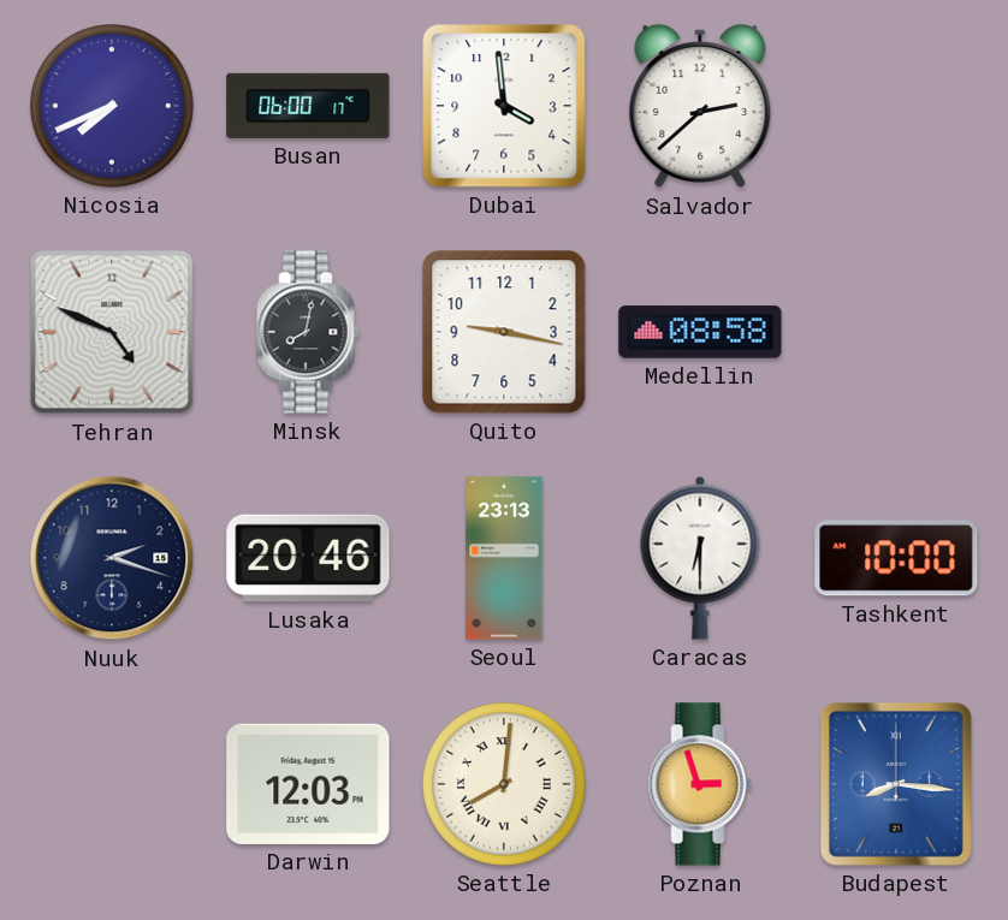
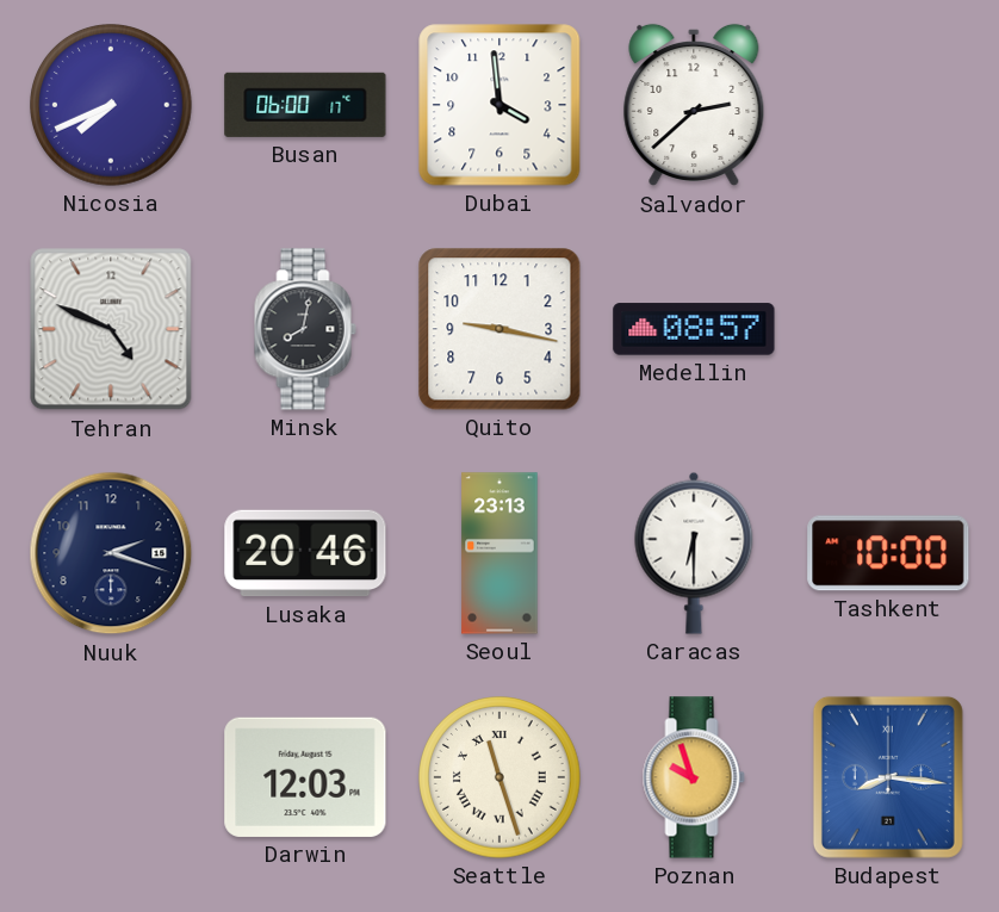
Medellin: 08:58 -> 08:57
Seattle: 8:01 -> 11:27
Poznan: 2:57 -> 9:57
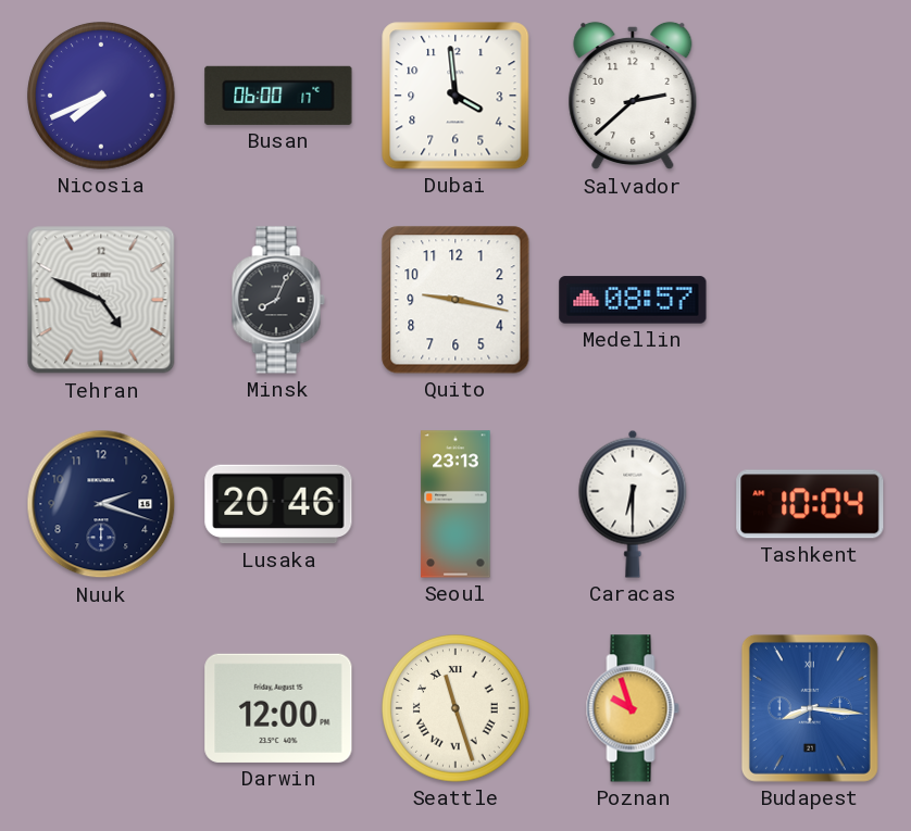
Minsk: 8:02 -> 8:04
Tashkent: 10:00 -> 10:04
Darwin: 12:03 -> 12:00
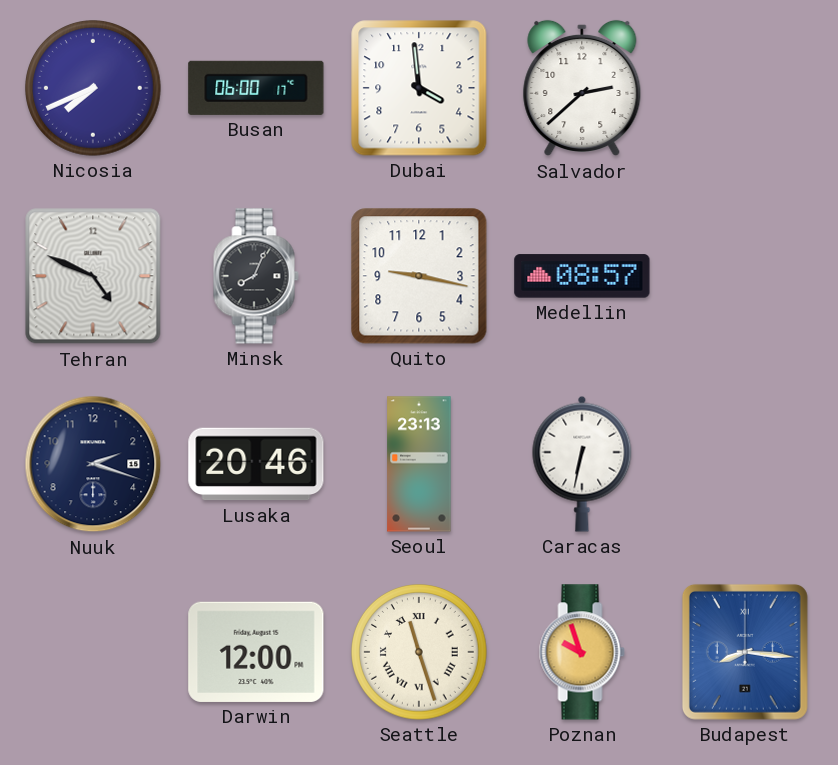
Caracas: 6:30 -> 6:32
Tashkent: 10:04 -> none
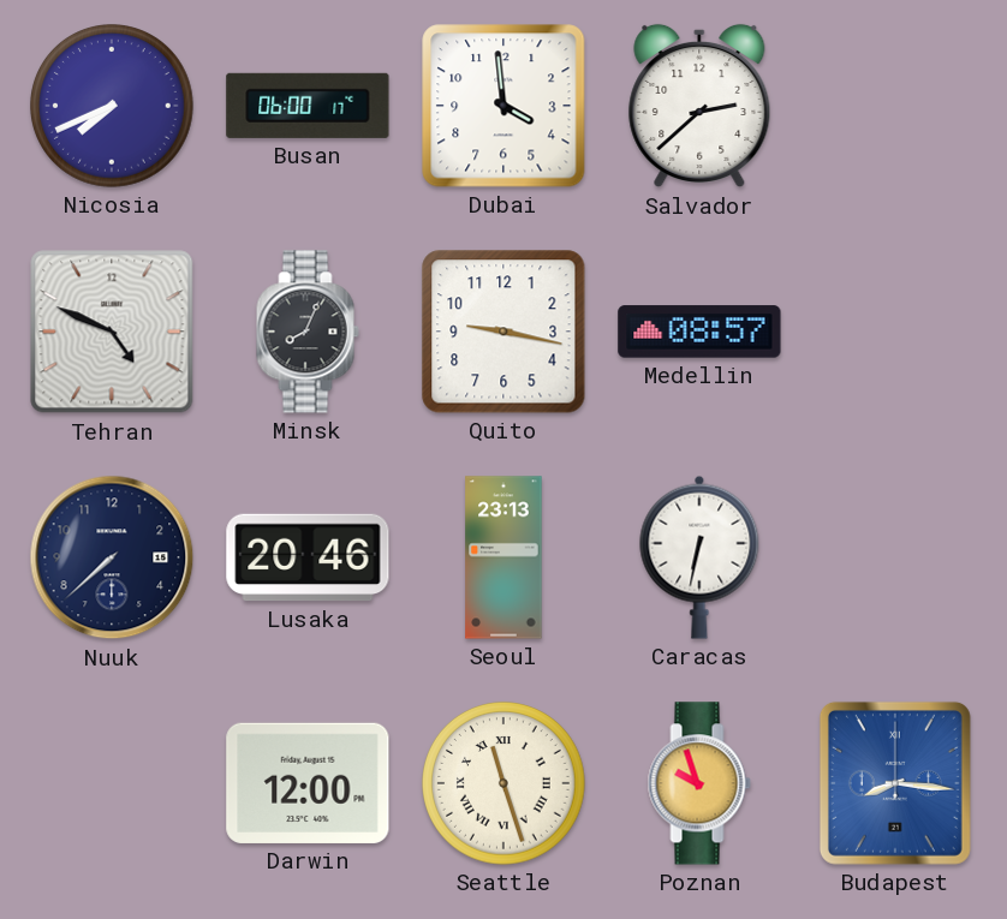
Nuuk: 2:18 -> 7:38
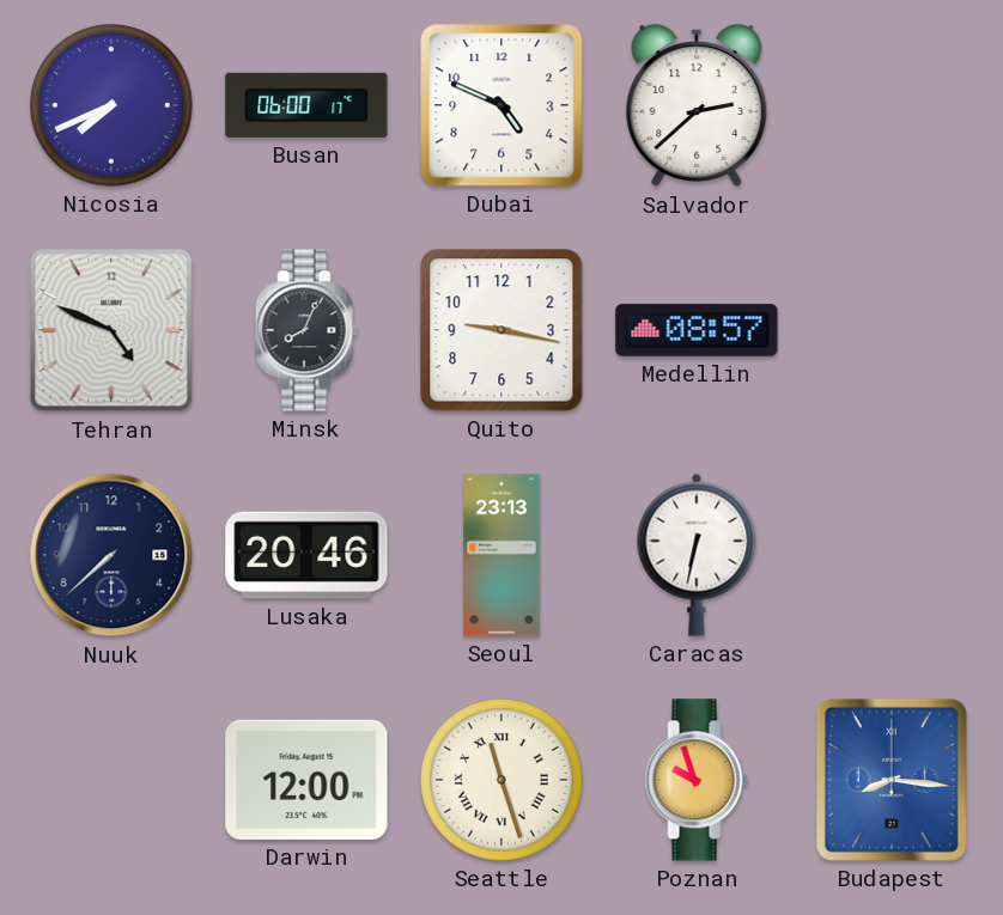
Dubai: 3:59 -> 4:49
